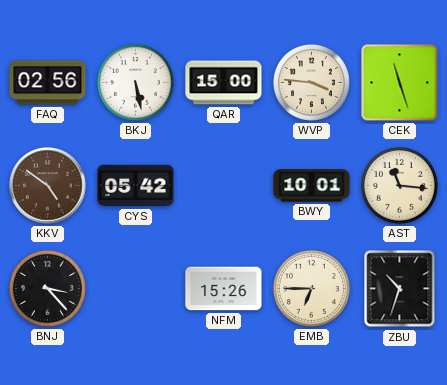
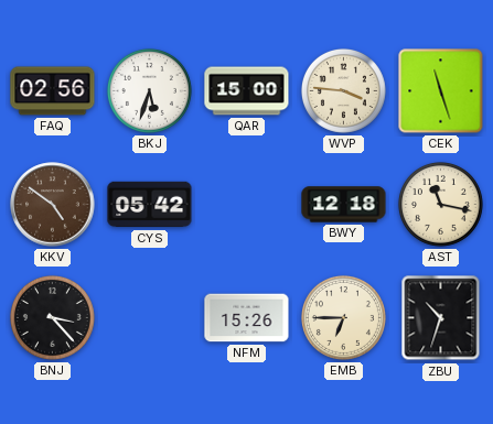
BKJ: 5:28 -> 5:33
BWY: 10:01 -> 12:18
AST: 11:16 -> 11:17
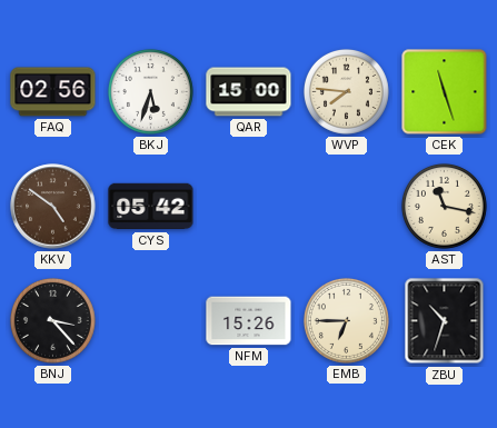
WVP: 3:46 -> 7:46
BWY: 12:18 -> none
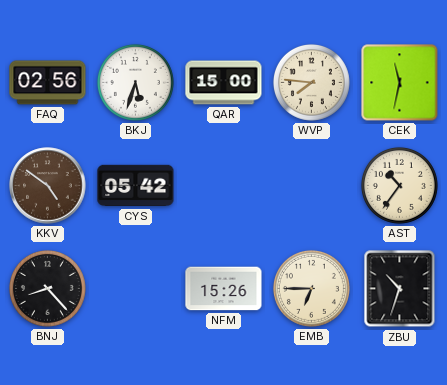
CEK: 11:27 -> 11:32
AST: 11:17 -> 10:36
BNJ: 3:23 -> 8:23
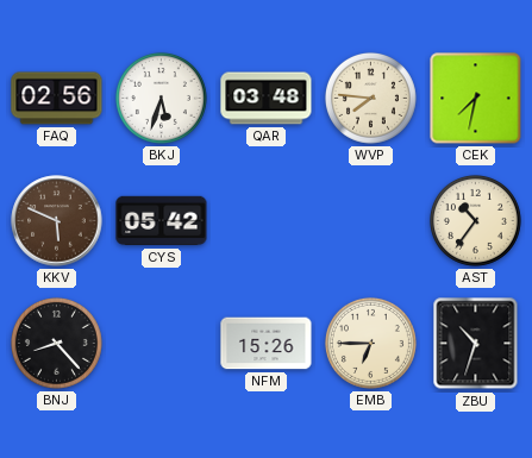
QAR: 15:00 -> 03:48
CEK: 11:32 -> 7:32
KKV: 4:51 -> 5:49
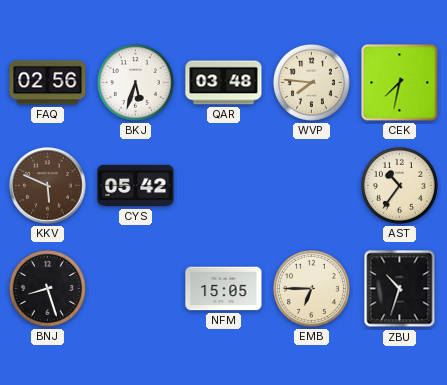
BNJ: 8:23 -> 8:27
NFM: 15:26 -> 15:05
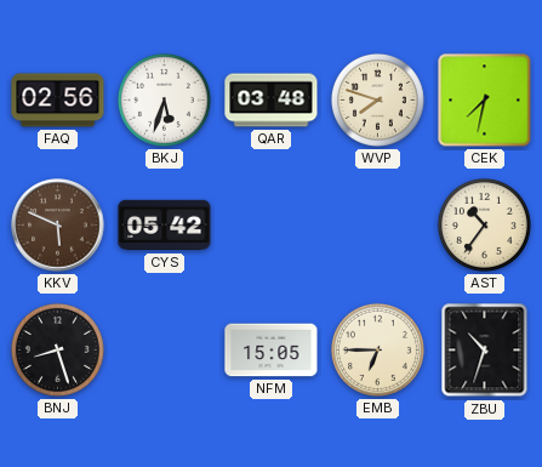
WVP: 7:46 -> 7:48
